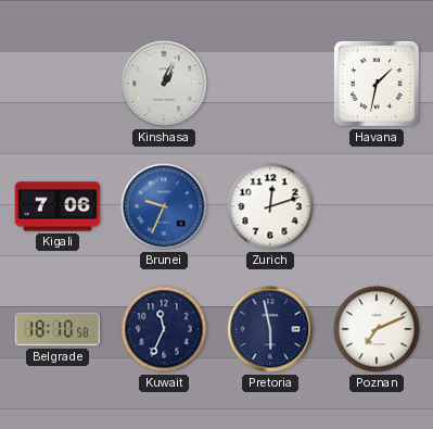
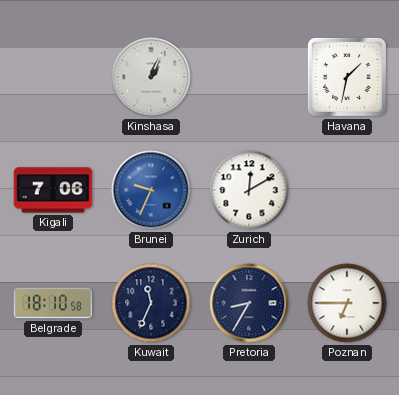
Zurich: 12:12 -> 12:10
Pretoria: 5:58 -> 8:35
Poznan: 7:11 -> 6:45
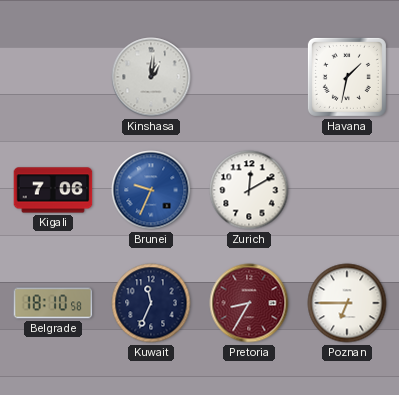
Kinshasa: 1:04 -> 1:01
Pretoria dial: navy -> burgundy
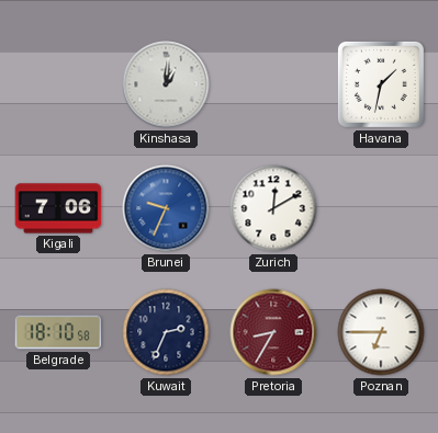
Kuwait: 11:34 -> 2:34
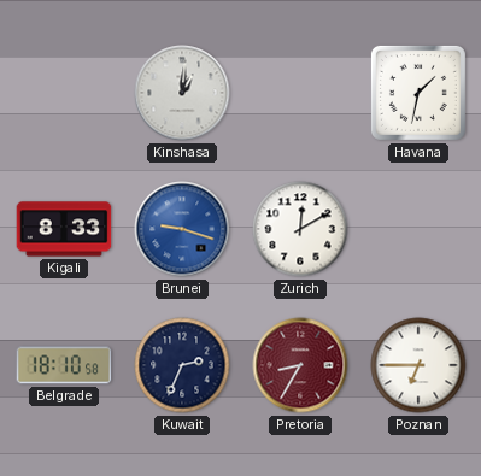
Kigali: 7:06 -> 8:33
Brunei: 9:34 -> 9:18
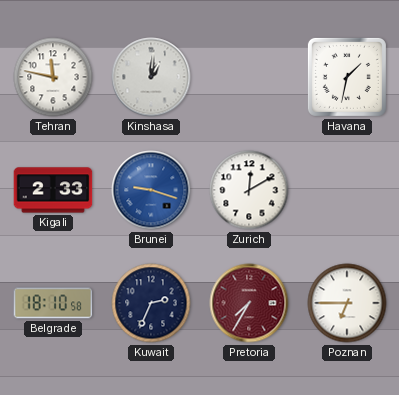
Tehran: none -> 11:47
Kigali: 8:33 -> 2:33
Pretoria: 8:35 -> 7:35
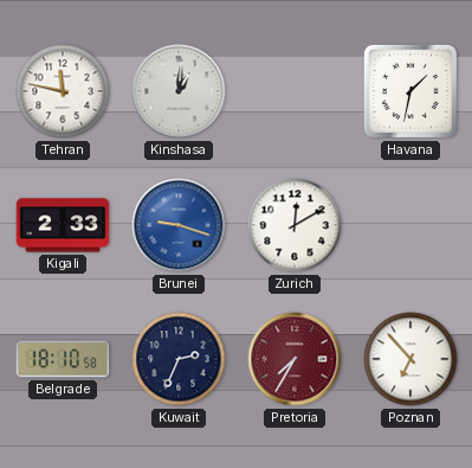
Poznan: 6:45 -> 6:53
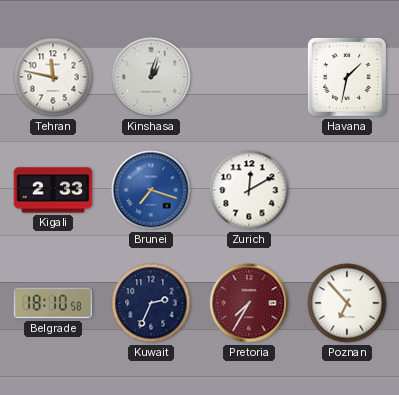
Kinshasa: 1:01 -> 1:03
Brunei: 9:18 -> 7:18
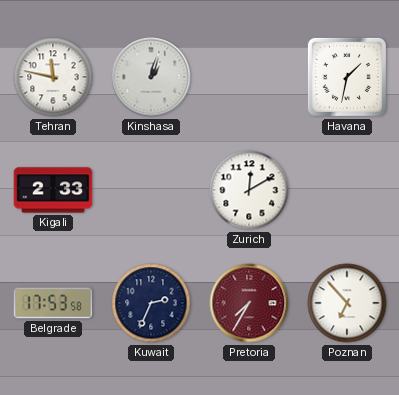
Brunei: 7:18 -> none
Belgrade: 18:10 -> 17:53
